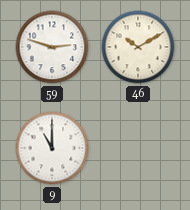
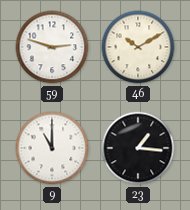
23: none -> 1:16
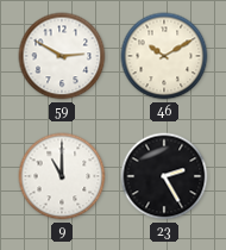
59: 2:48 -> 2:50
23: 1:16 -> 2:25
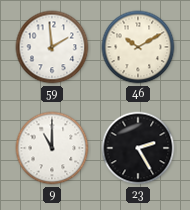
59: 2:50 -> 1:59
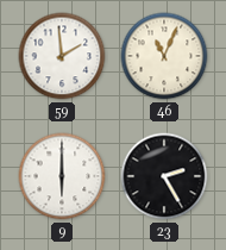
46: 10:10 -> 11:04
9: 11:00 -> 6:00
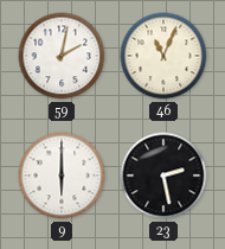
59: 1:59 -> 2:02
23: 2:25 -> 2:28
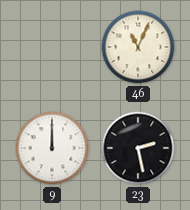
59: 2:02 -> none
9: 6:00 -> 12:00
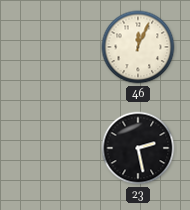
46: 11:04 -> 12:04
9: 12:00 -> none
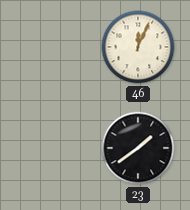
23: 2:28 -> 1:39
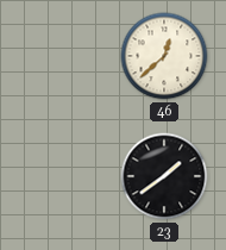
46: 12:04 -> 12:38
